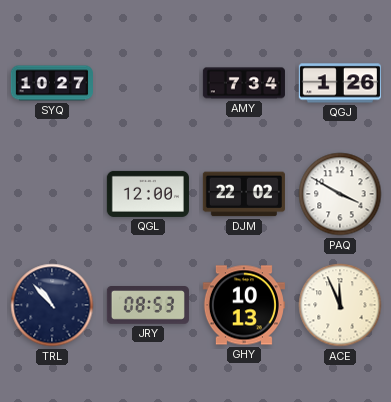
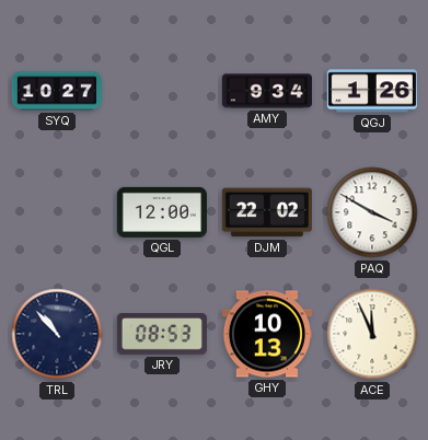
AMY: 7:34 -> 9:34
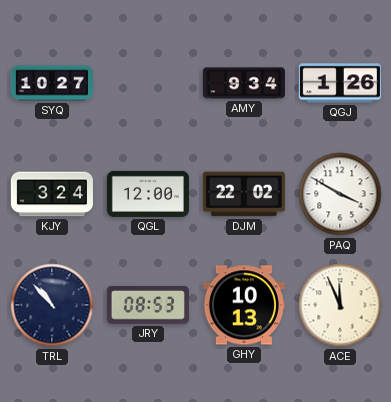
KJY: none -> 3:24
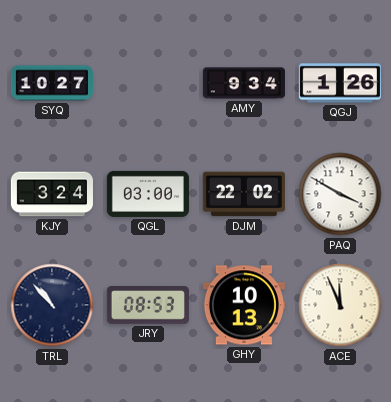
QGL: 12:00 -> 03:00
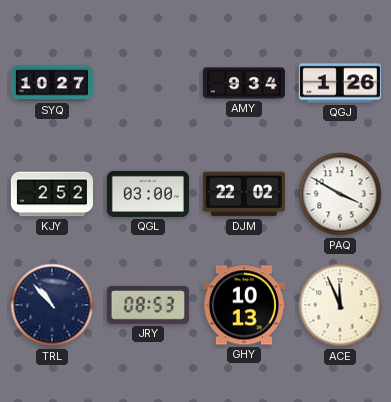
KJY: 3:24 -> 2:52
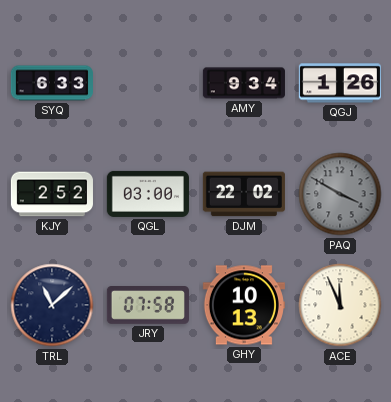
SYQ: 10:27 -> 6:33
PAQ dial: white -> grey
TRL: 10:53 -> 11:08
JRY: 08:53 -> 07:58
